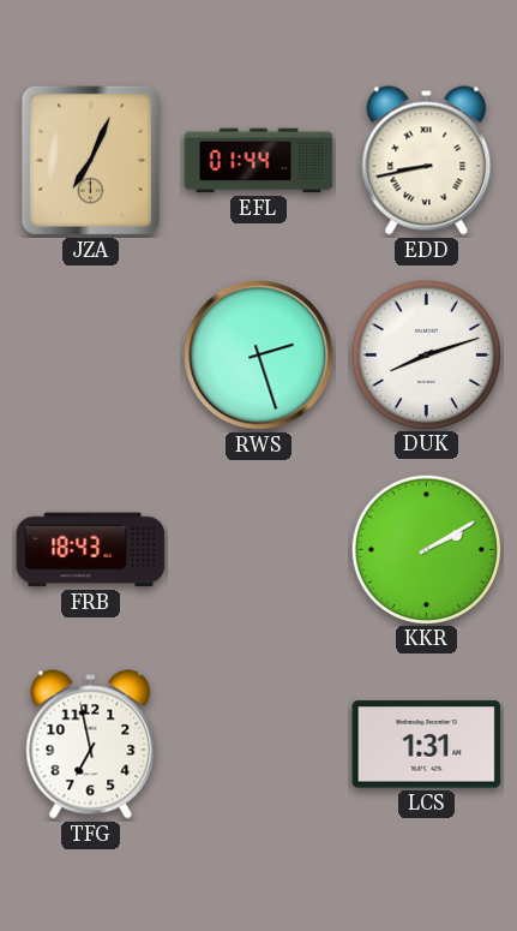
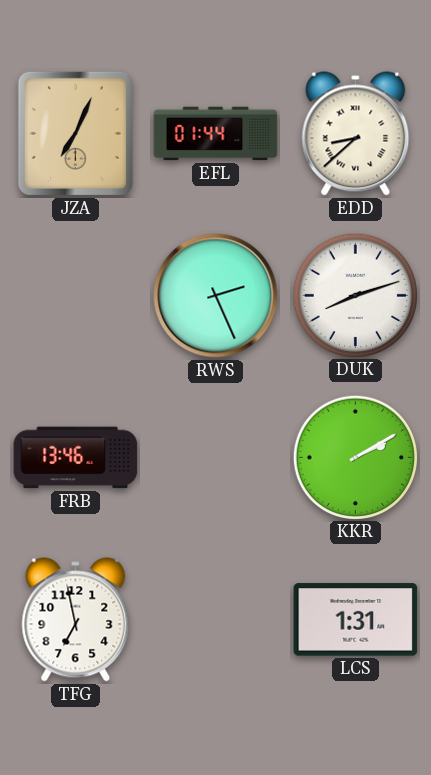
EDD: 8:43 -> 8:38
RWS: 2:27 -> 2:26
FRB: 18:43 -> 13:46
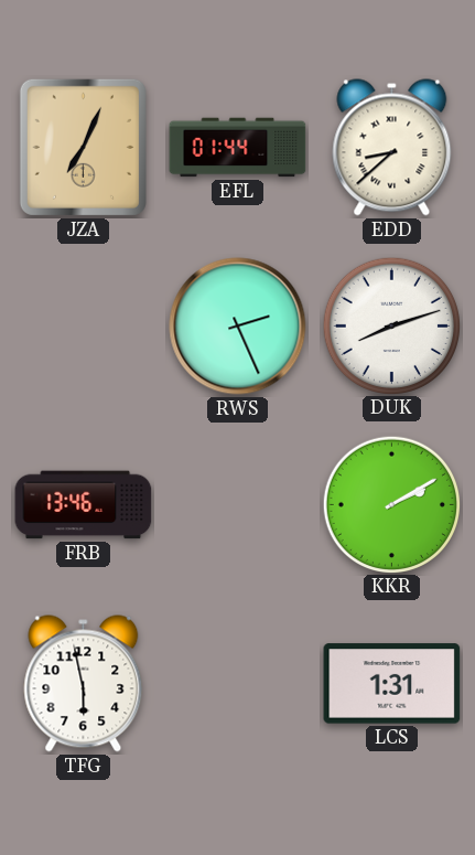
TFG: 6:58 -> 5:58
